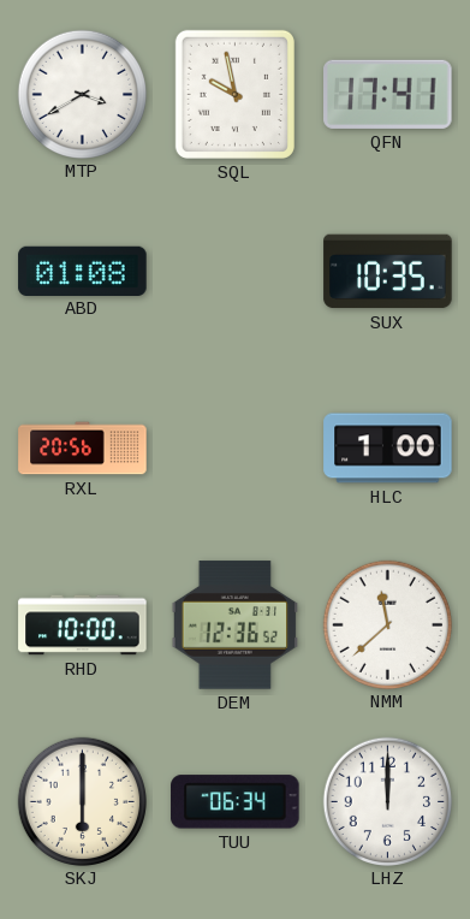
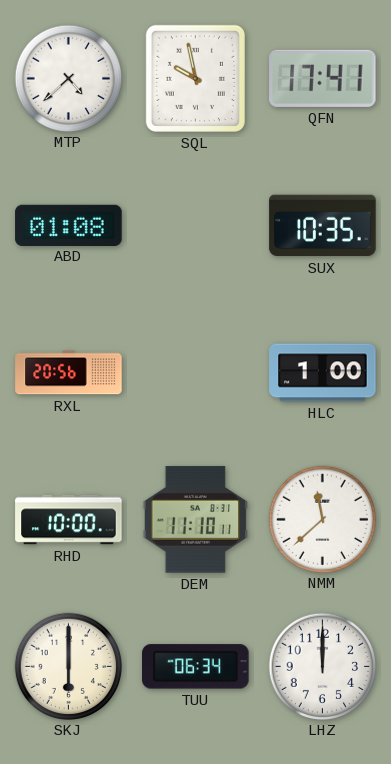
MTP: 3:40 -> 4:38
DEM: 12:36 -> 11:10
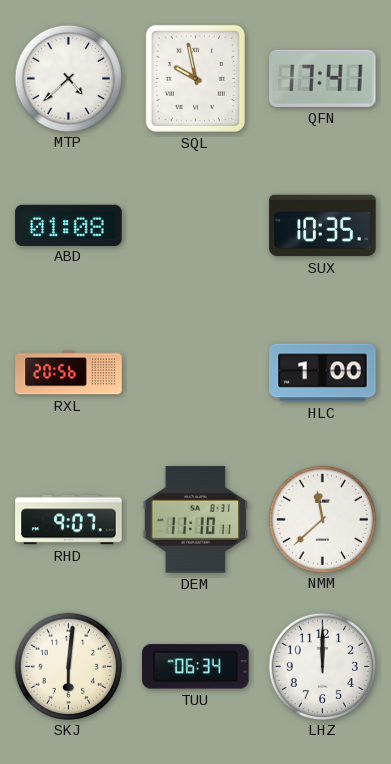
RHD: 10:00 -> 9:07
SKJ: 6:00 -> 6:01
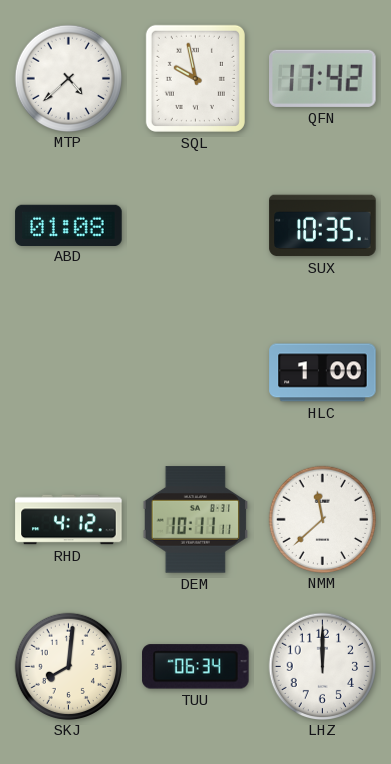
QFN: 17:41 -> 17:42
RXL: 20:56 -> none
RHD: 9:07 -> 4:12
DEM: 11:10 -> 10:11
SKJ: 6:01 -> 8:01
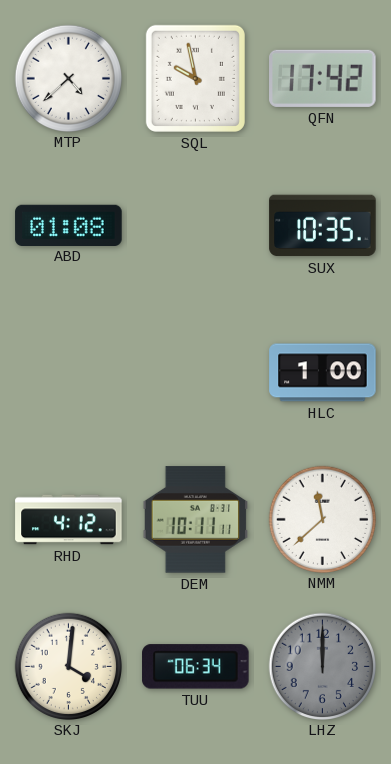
SKJ: 8:01 -> 4:01
LHZ dial: white -> grey
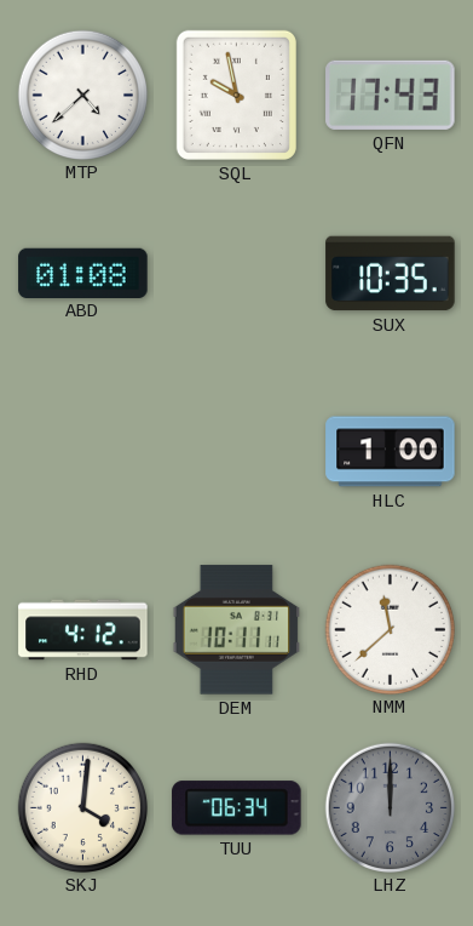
QFN: 17:42 -> 17:43
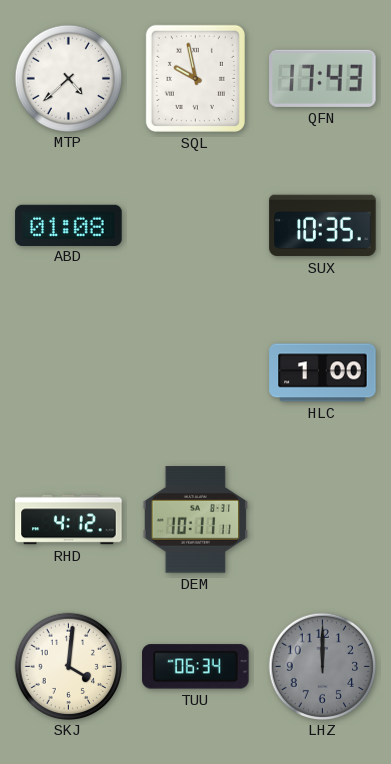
NMM: 11:38 -> none
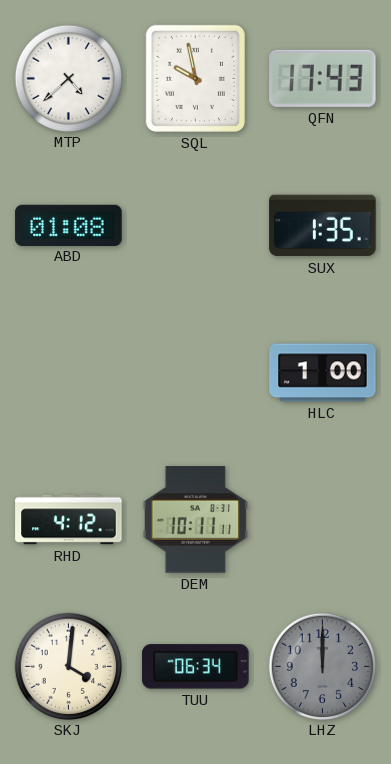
SUX: 10:35 -> 1:35
